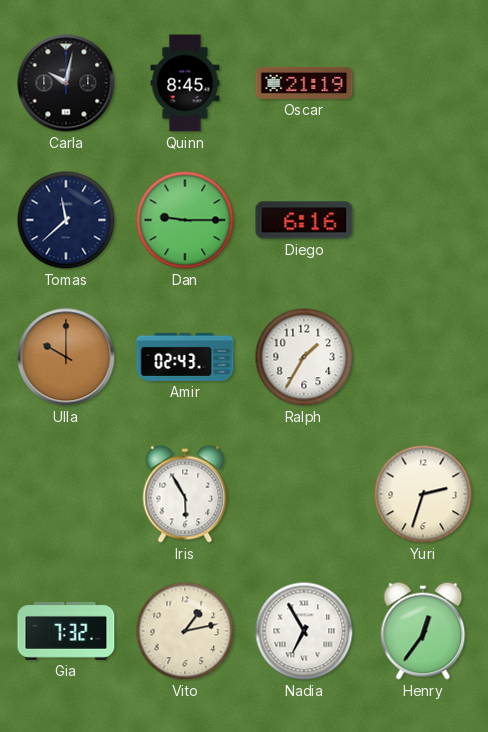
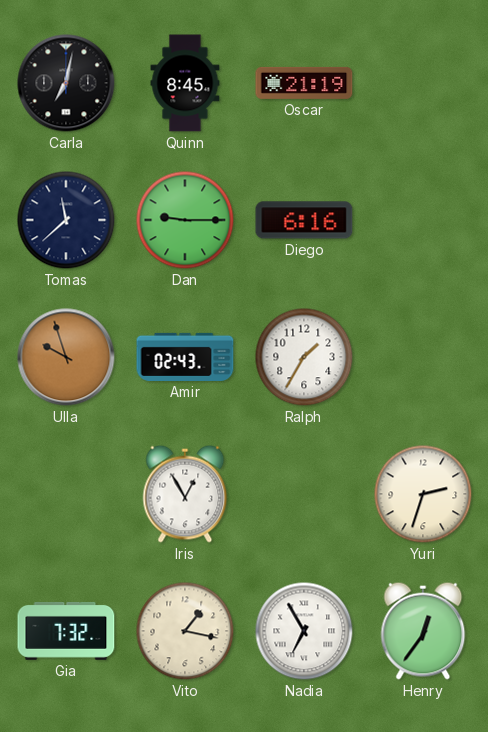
Carla: 10:02 -> 7:02
Ulla: 10:00 -> 9:57
Iris: 5:55 -> 12:55
Vito: 1:13 -> 1:17
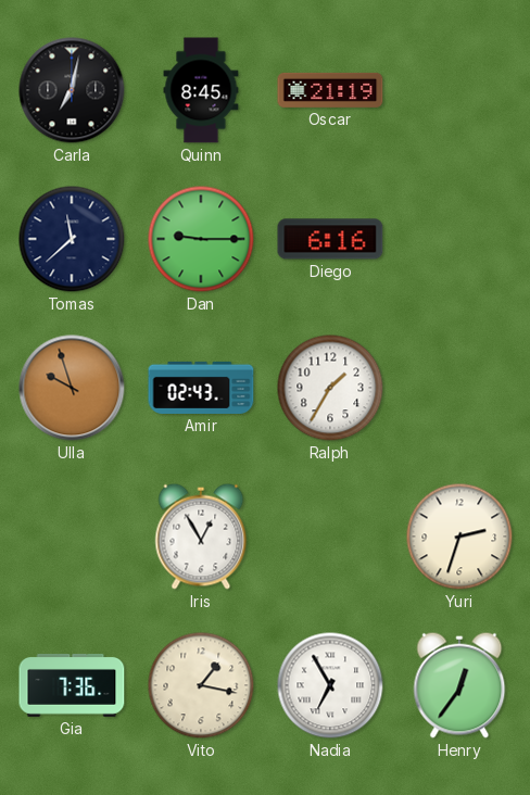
Gia: 7:32 -> 7:36
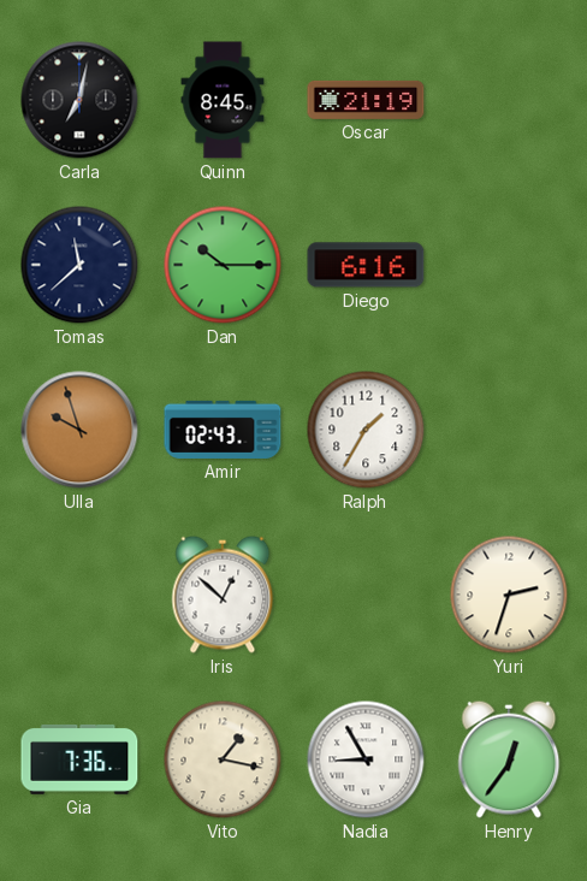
Dan: 9:15 -> 10:15
Iris: 12:55 -> 12:52
Nadia: 6:55 -> 8:55
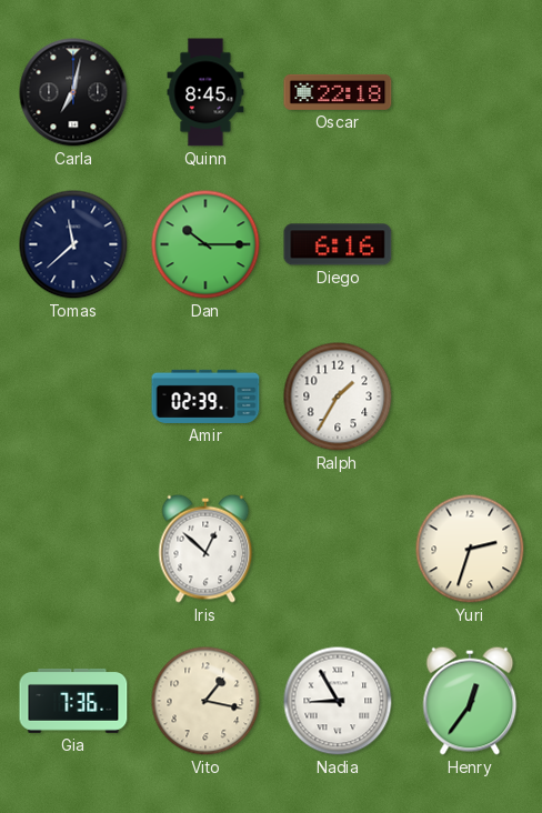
Oscar: 21:19 -> 22:18
Ulla: 9:57 -> none
Amir: 02:43 -> 02:39
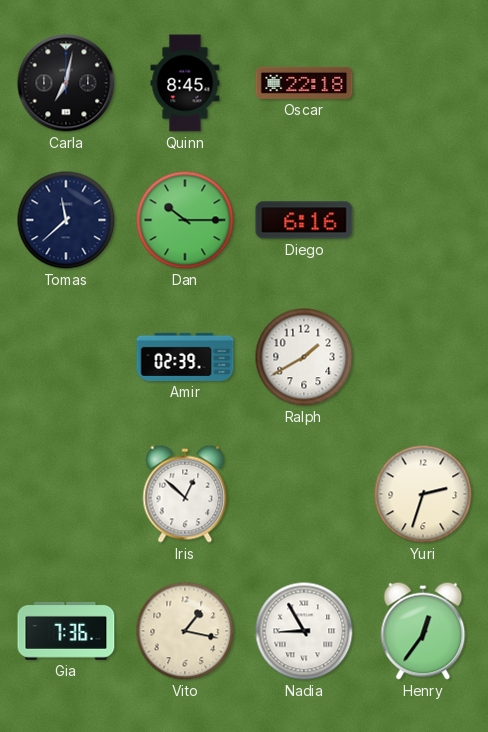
Ralph: 1:35 -> 1:40
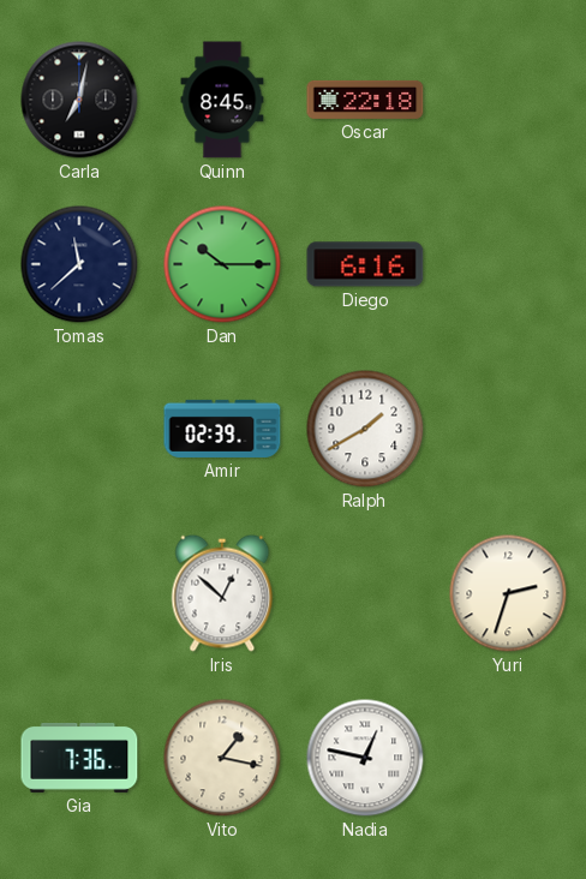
Nadia: 8:55 -> 12:47
Henry: 12:36 -> none
